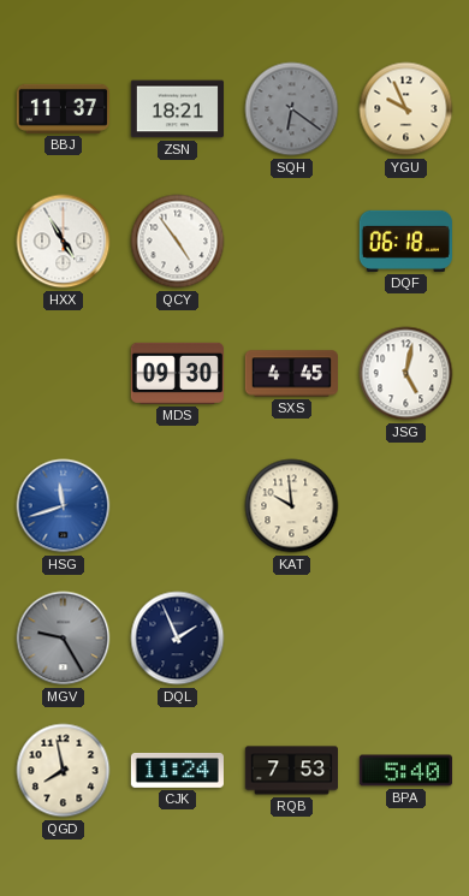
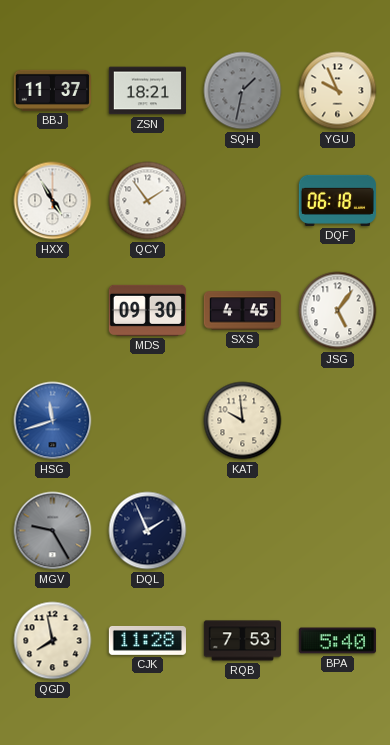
SQH: 6:21 -> 1:32
QCY: 4:54 -> 1:54
JSG: 5:02 -> 5:06
CJK: 11:24 -> 11:28
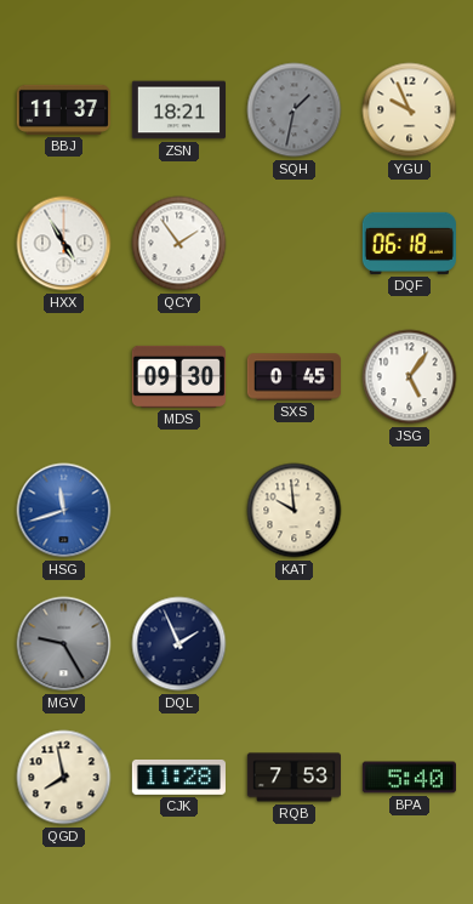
SXS: 4:45 -> 0:45
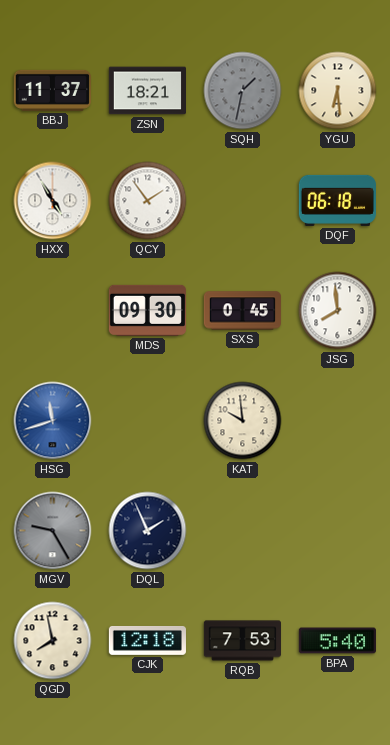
YGU: 9:56 -> 6:29
JSG: 5:06 -> 7:59
CJK: 11:28 -> 12:18
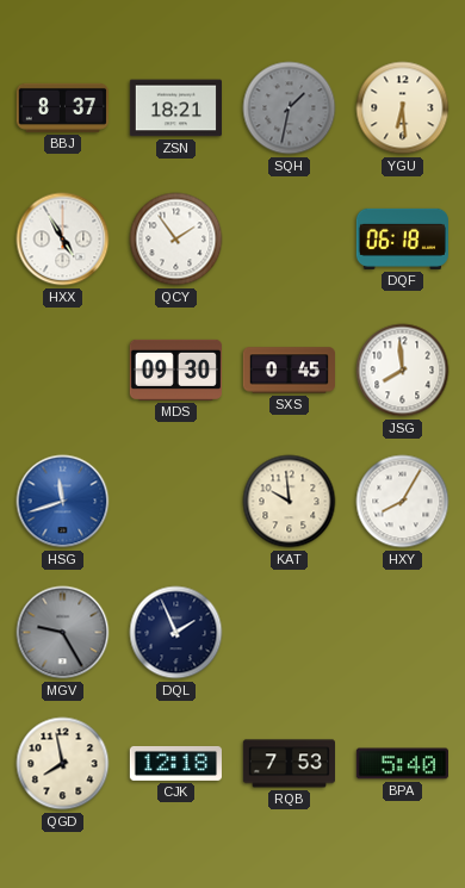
BBJ: 11:37 -> 8:37
HXY: none -> 8:05
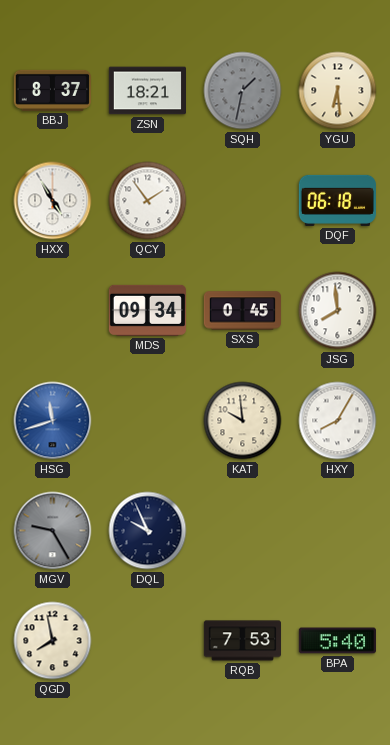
MDS: 09:30 -> 09:34
DQL: 1:56 -> 9:56
CJK: 12:18 -> none
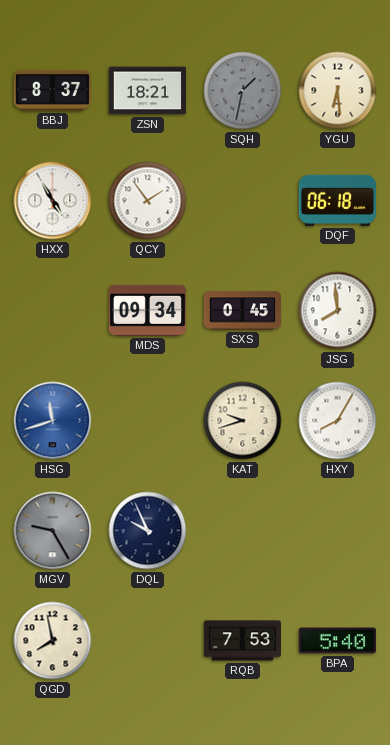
KAT: 9:59 -> 9:42
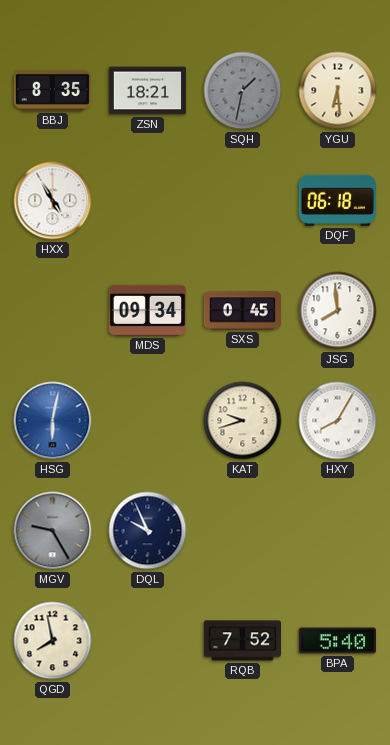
BBJ: 8:37 -> 8:35
QCY: 1:54 -> none
HSG: 11:42 -> 6:02
RQB: 7:53 -> 7:52
